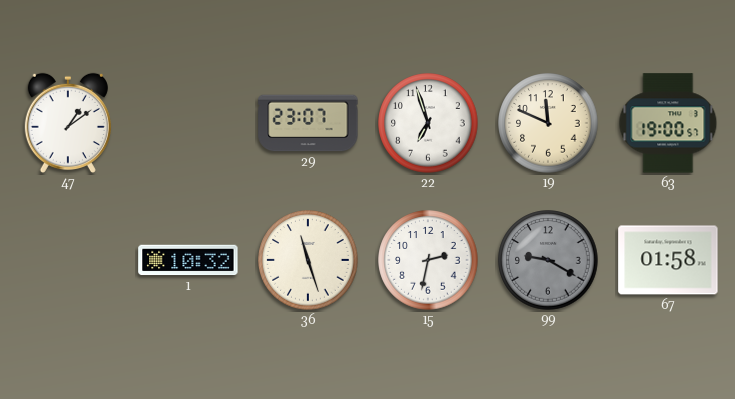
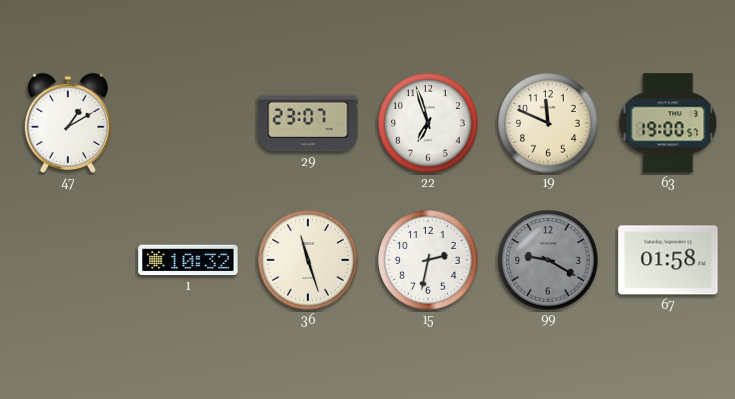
47: 1:09 -> 1:10
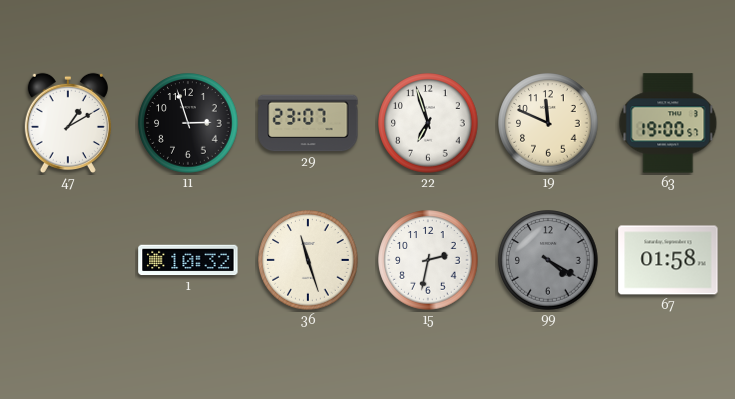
11: none -> 2:57
99: 9:20 -> 4:20
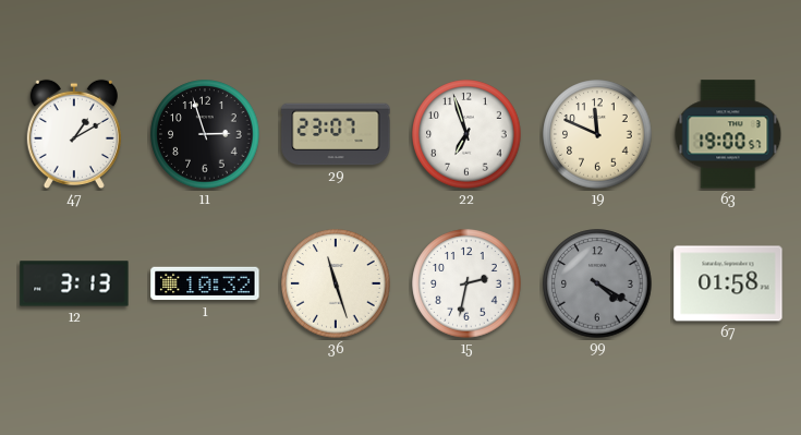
12: none -> 3:13
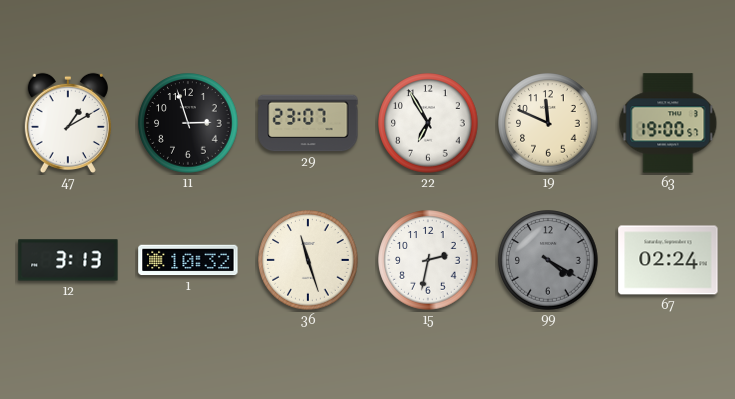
22: 6:57 -> 6:55
67: 01:58 -> 02:24
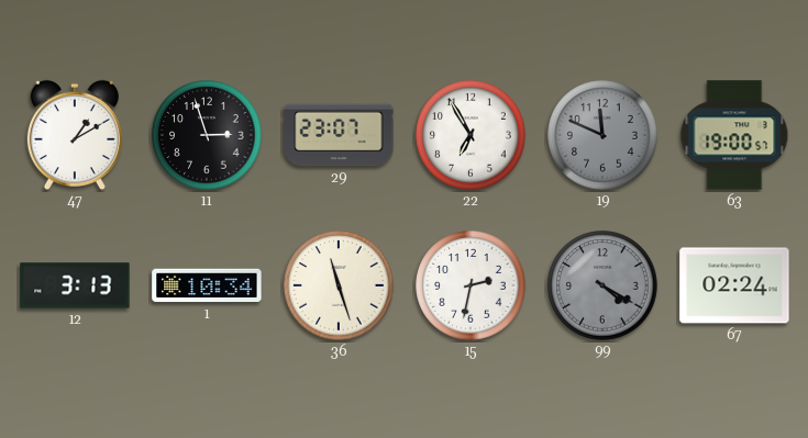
19 dial: cream -> grey
1: 10:32 -> 10:34
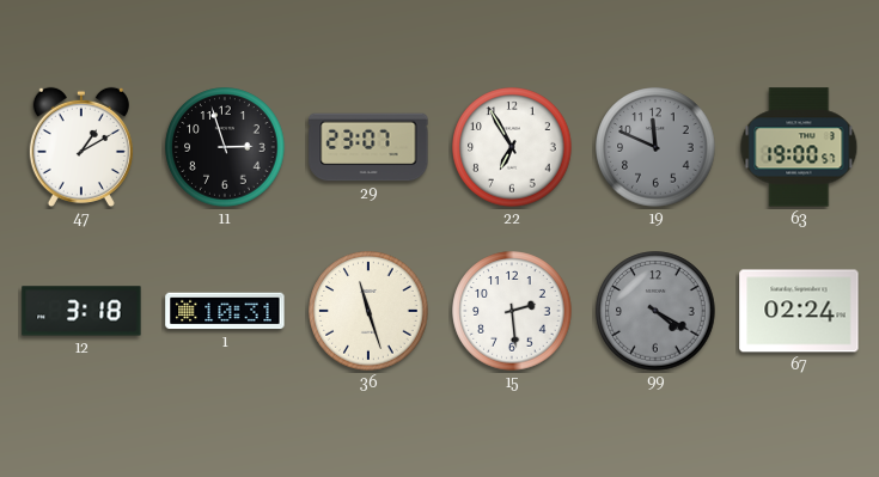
12: 3:13 -> 3:18
1: 10:34 -> 10:31
15: 2:32 -> 2:29
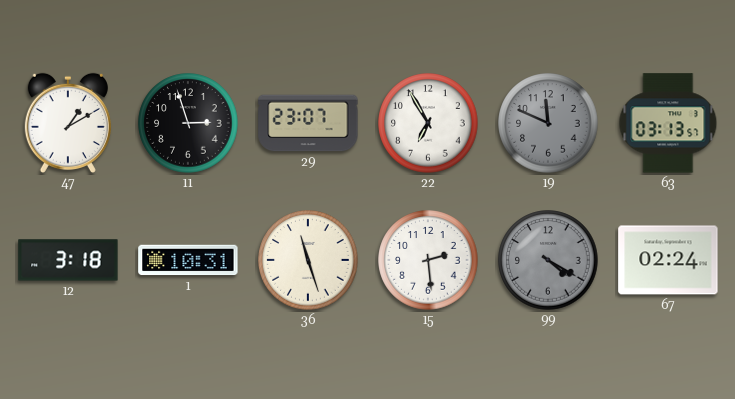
63: 19:00 -> 03:13
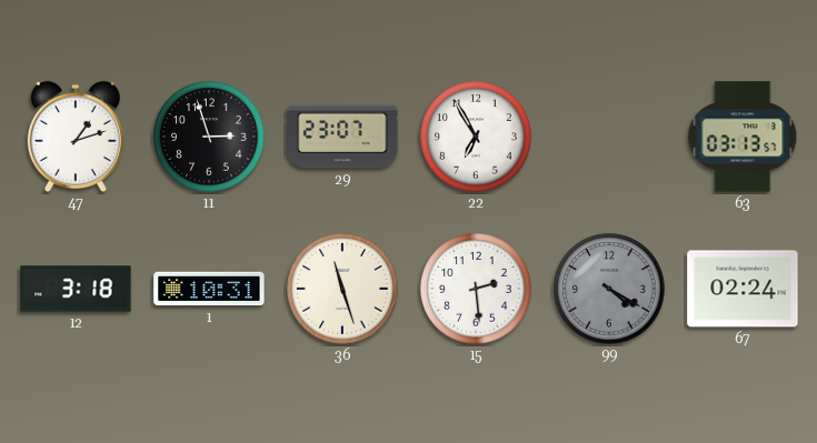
47: 1:10 -> 1:12
19: 11:49 -> none
